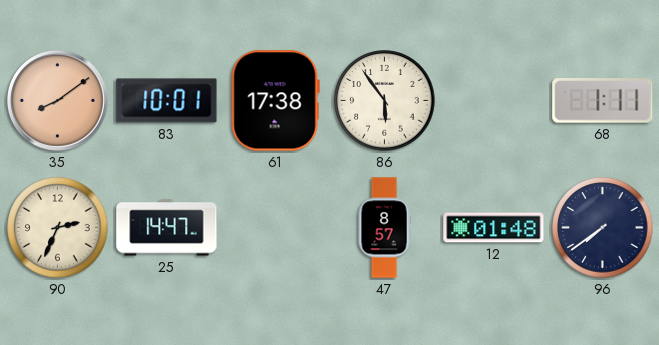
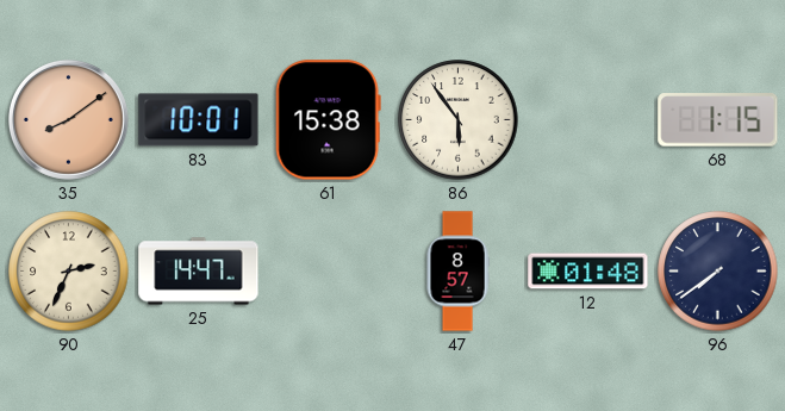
61: 17:38 -> 15:38
68: 1:11 -> 1:15
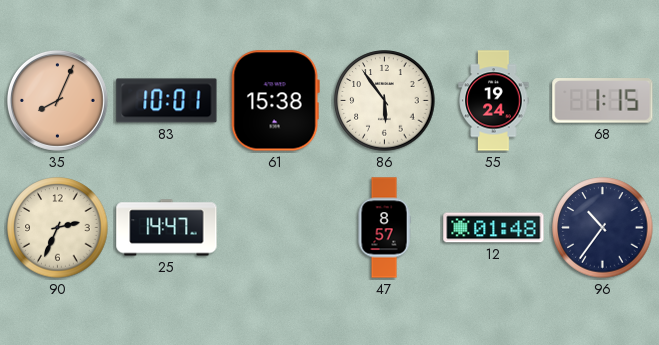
35: 8:09 -> 8:04
55: none -> 19:24
96: 7:39 -> 10:36
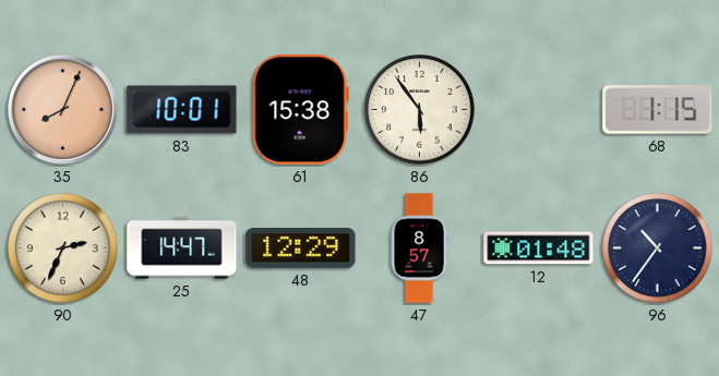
55: 19:24 -> none
48: none -> 12:29
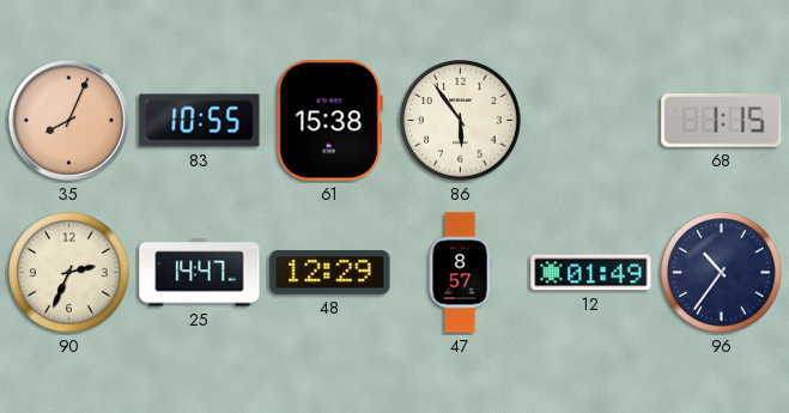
83: 10:01 -> 10:55
12: 01:48 -> 01:49
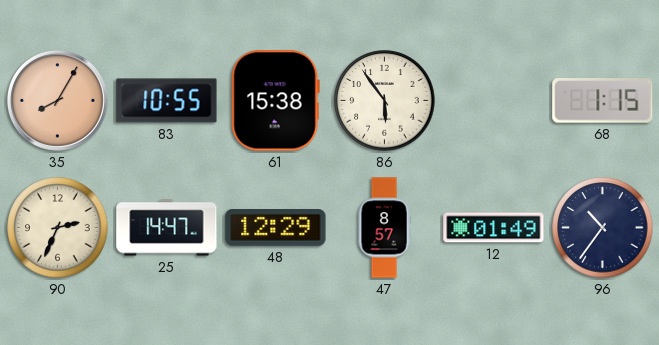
35: 8:04 -> 8:05
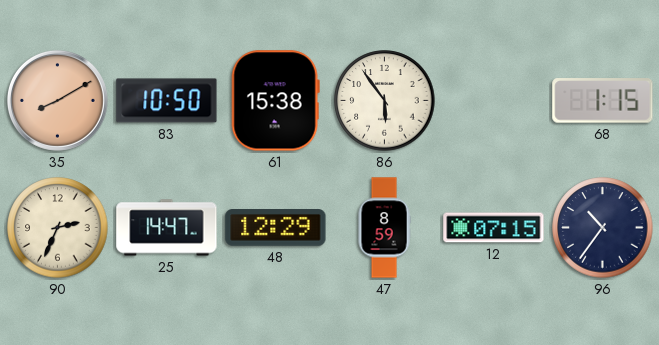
35: 8:05 -> 8:10
83: 10:55 -> 10:50
47: 8:57 -> 8:59
12: 01:49 -> 07:15
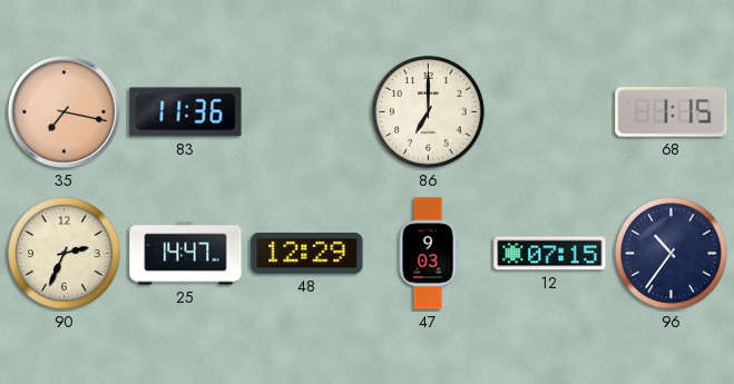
35: 8:10 -> 7:17
83: 10:50 -> 11:36
61: 15:38 -> none
86: 5:54 -> 7:00
47: 8:59 -> 9:03
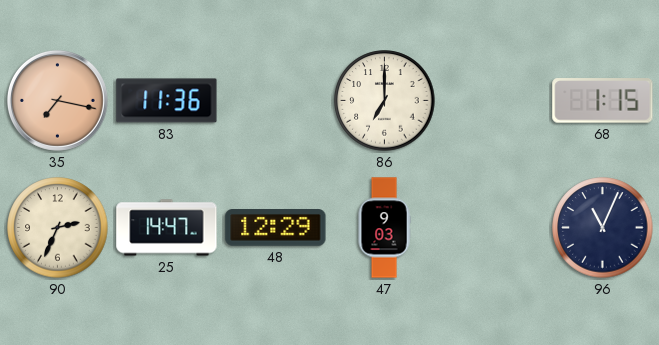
12: 07:15 -> none
96: 10:36 -> 11:04
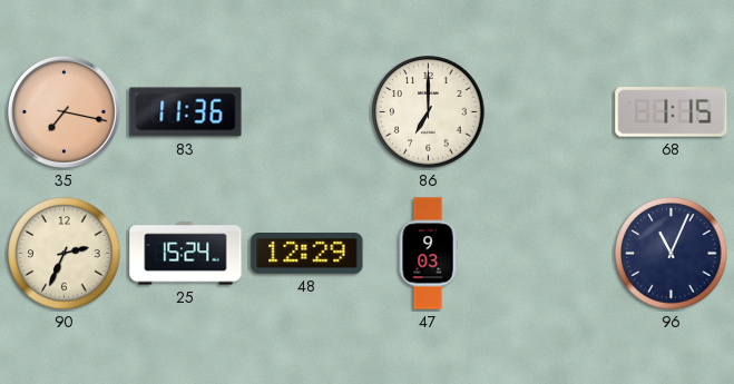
25: 14:47 -> 15:24
